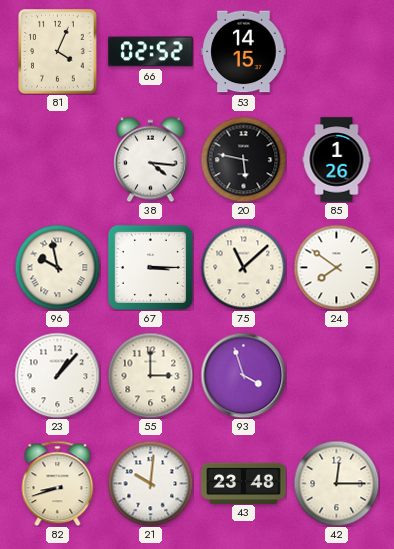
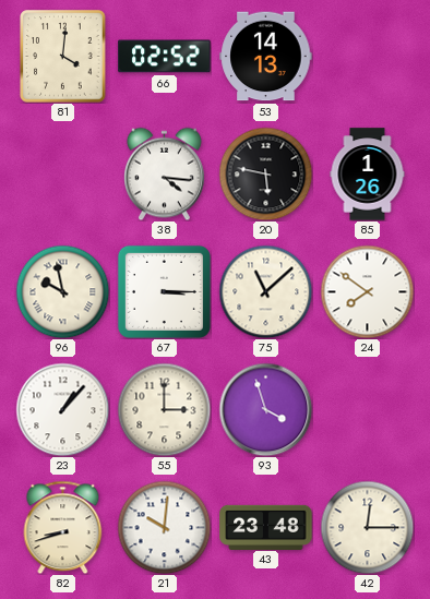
81: 4:04 -> 4:01
53: 14:15 -> 14:13
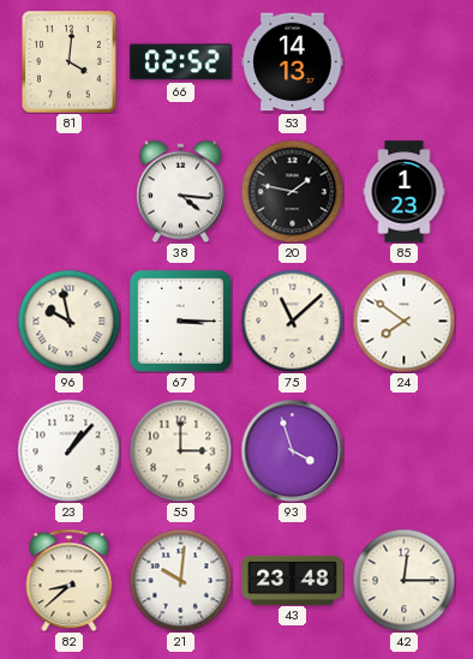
20: 5:47 -> 1:47
85: 1:26 -> 1:23
82: 8:42 -> 8:38
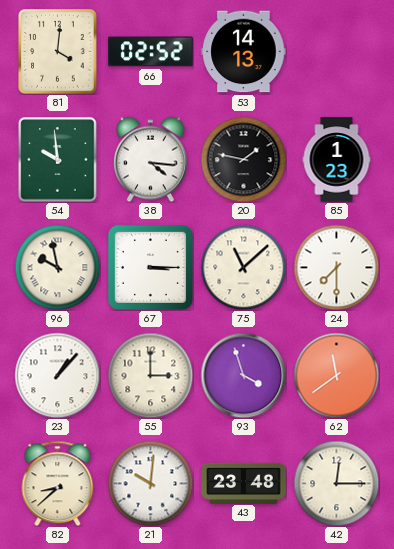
54: none -> 9:59
24: 7:51 -> 7:30
62: none -> 11:39
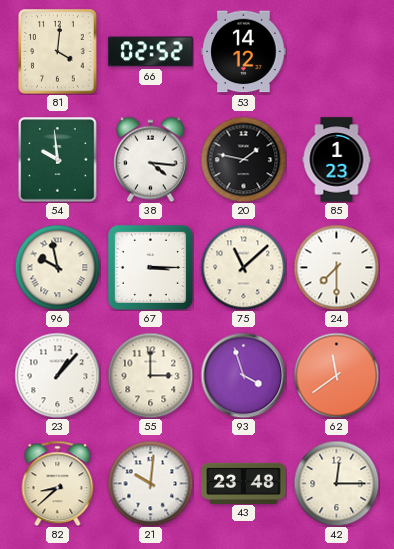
53: 14:13 -> 14:12
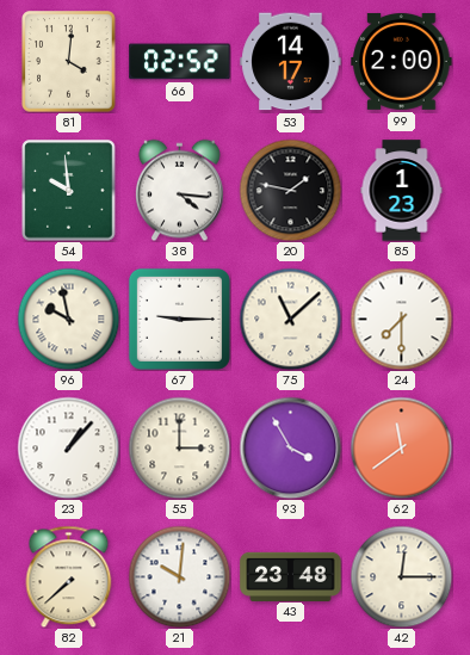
53: 14:12 -> 14:17
99: none -> 2:00
67: 3:15 -> 9:15
93: 3:57 -> 3:55
82: 8:38 -> 7:38
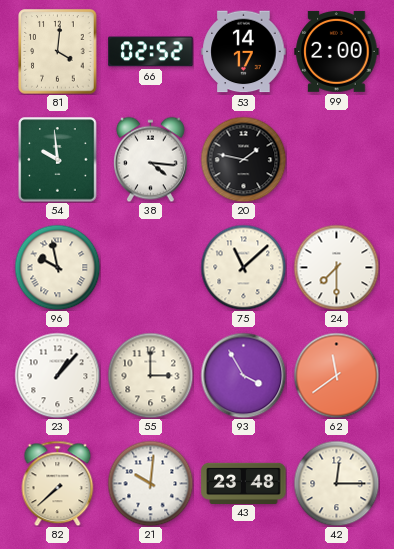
85: 1:23 -> none
67: 9:15 -> none
